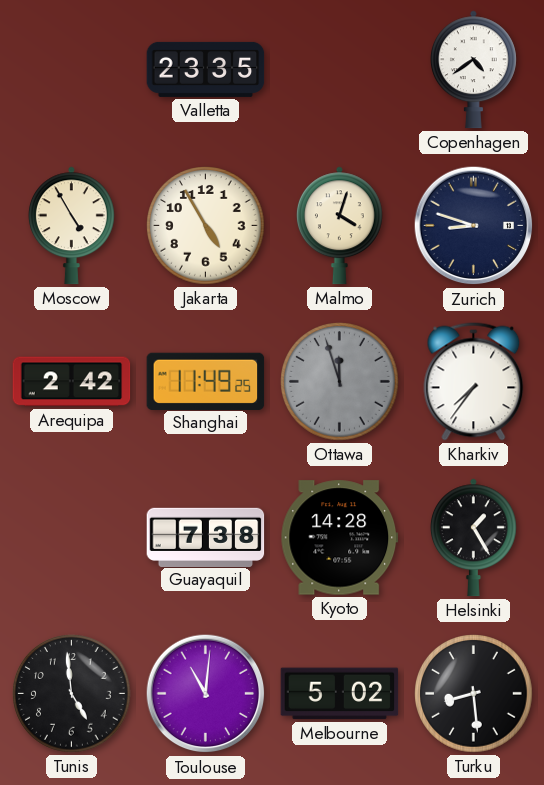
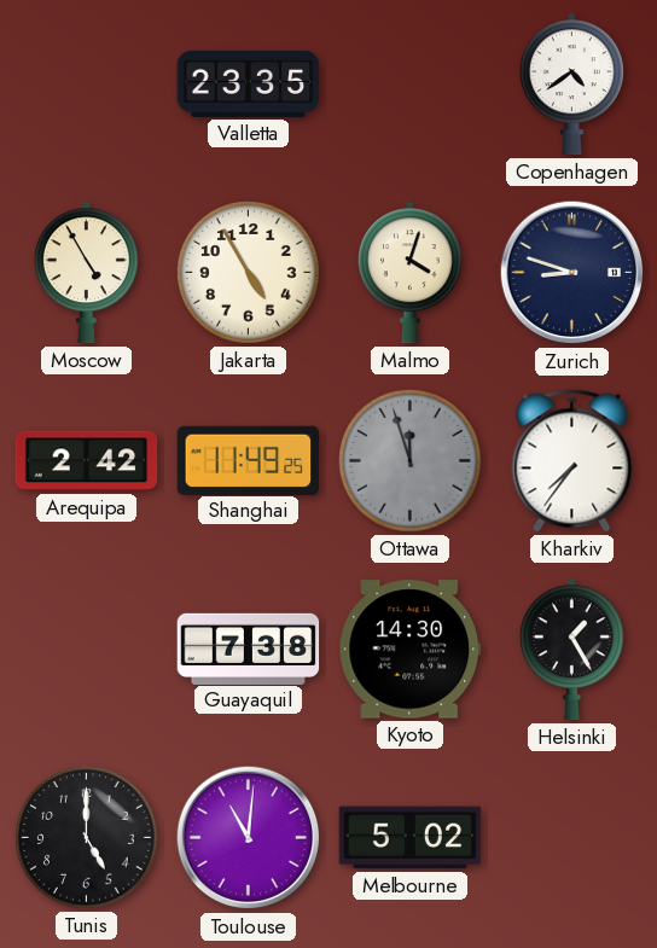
Kyoto: 14:28 -> 14:30
Tunis: 4:59 -> 5:00
Turku: 8:29 -> none
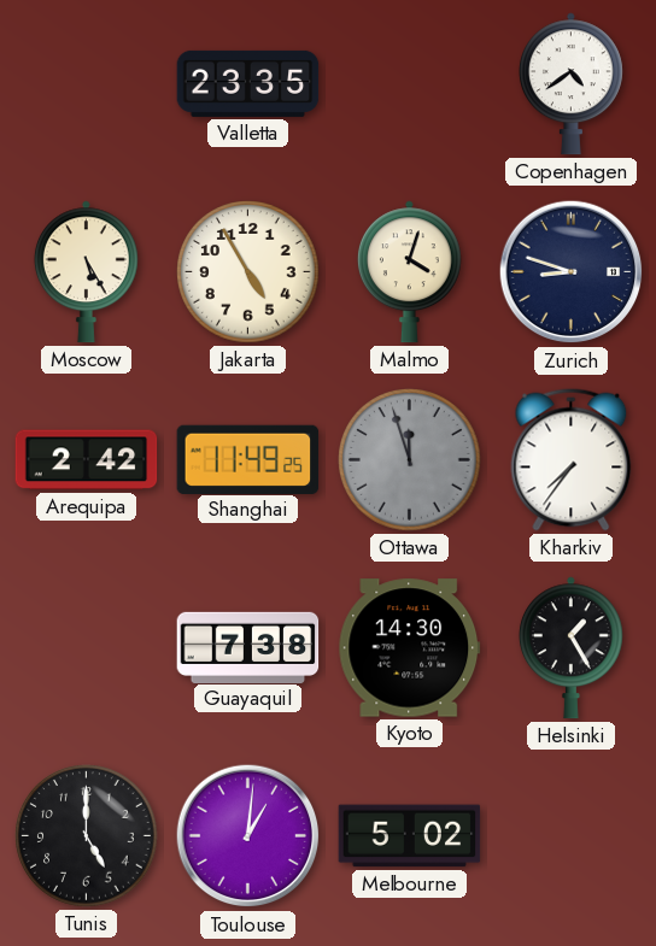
Moscow: 4:55 -> 5:25
Toulouse: 11:01 -> 1:01
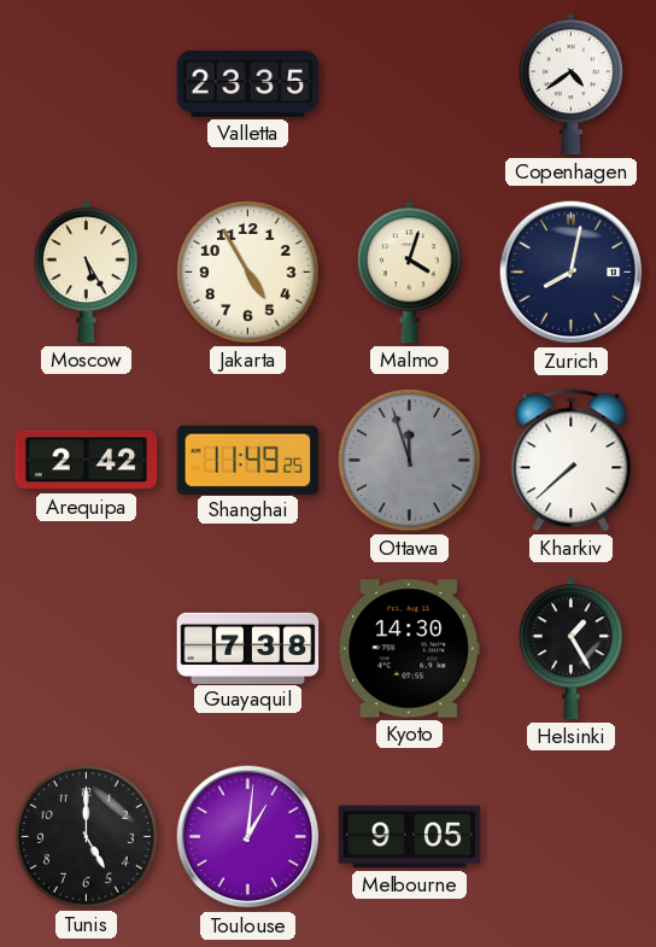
Zurich: 8:48 -> 8:02
Kharkiv: 7:36 -> 7:38
Melbourne: 5:02 -> 9:05
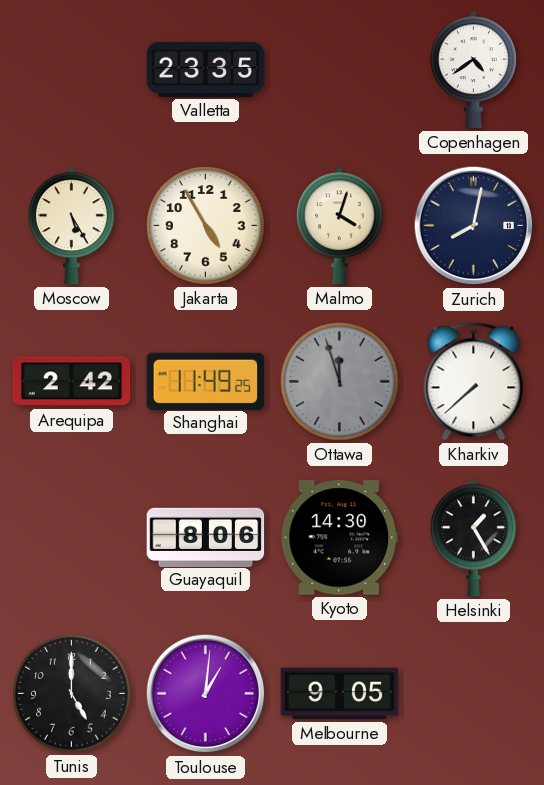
Guayaquil: 7:38 -> 8:06
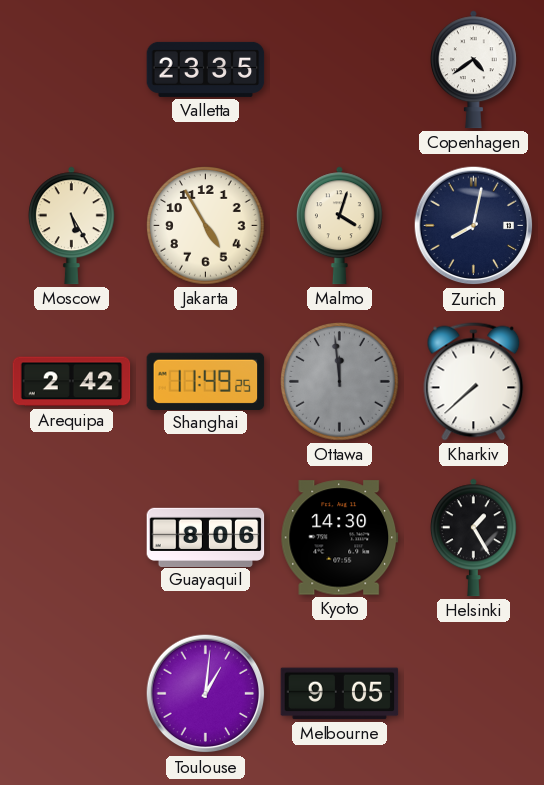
Ottawa: 11:57 -> 11:59
Tunis: 5:00 -> none
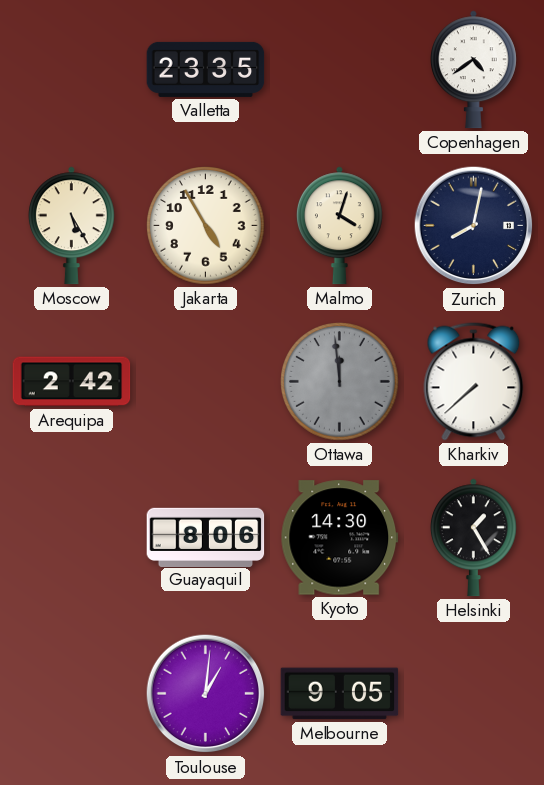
Shanghai: 11:49 -> none
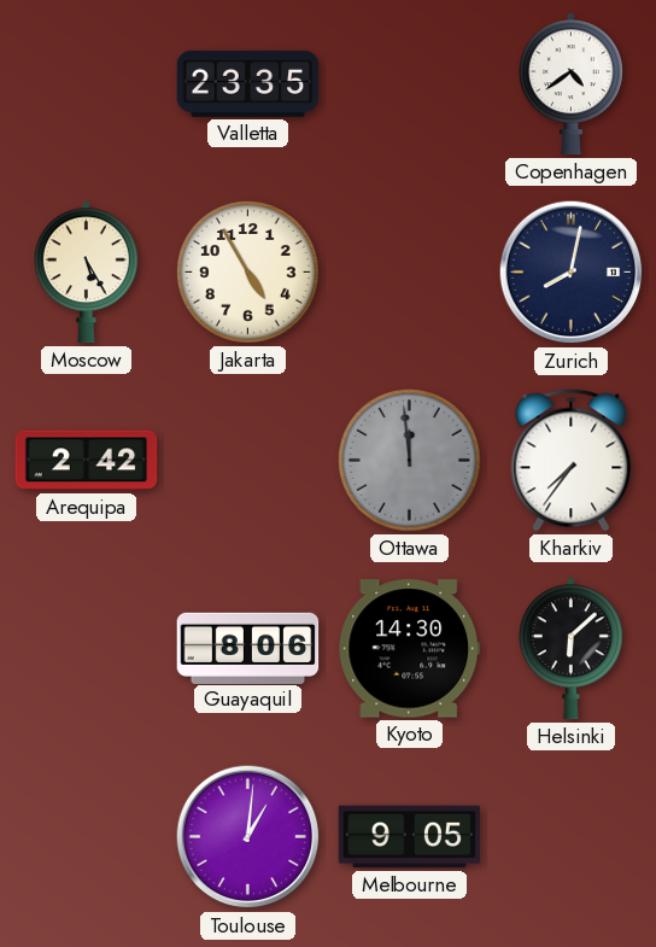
Malmo: 4:03 -> none
Kharkiv: 7:38 -> 7:36
Helsinki: 1:25 -> 6:08
